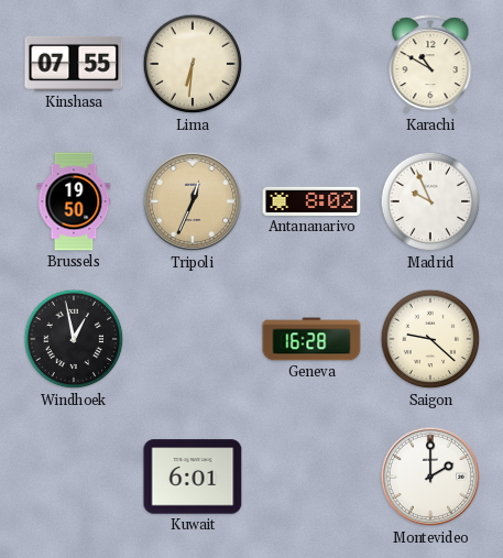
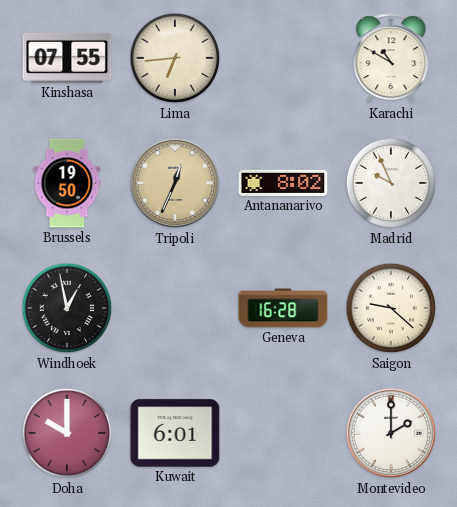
Lima: 6:31 -> 6:44
Doha: none -> 10:00
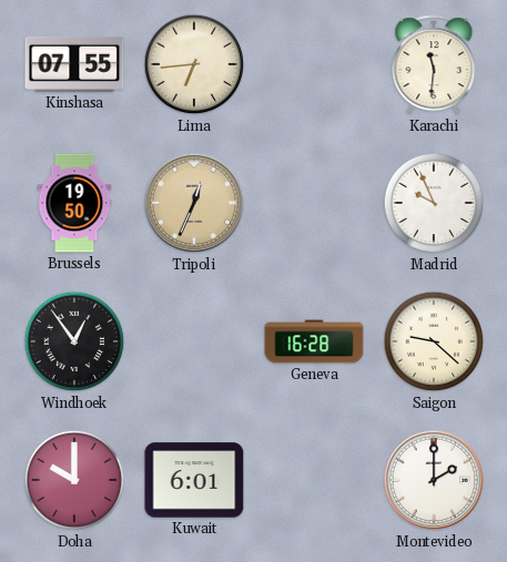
Karachi: 10:50 -> 11:31
Antananarivo: 8:02 -> none
Windhoek: 12:58 -> 12:54
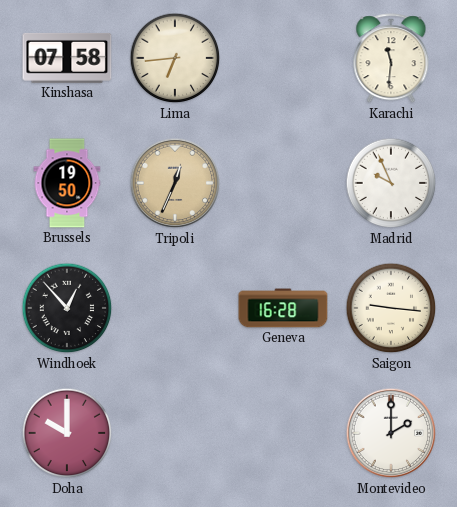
Kinshasa: 07:55 -> 07:58
Windhoek: 12:54 -> 12:53
Saigon: 9:22 -> 9:16
Kuwait: 6:01 -> none
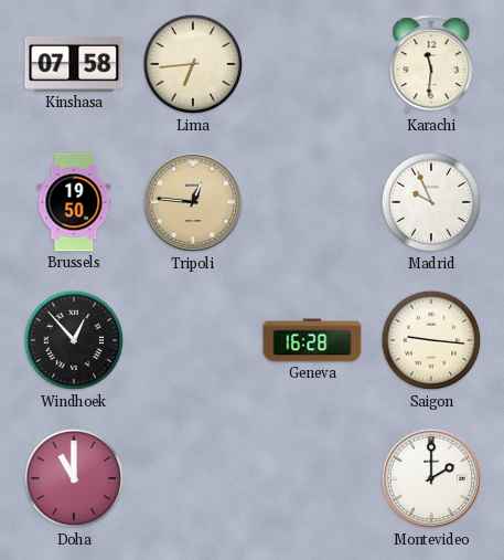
Tripoli: 12:34 -> 12:46
Doha: 10:00 -> 11:00
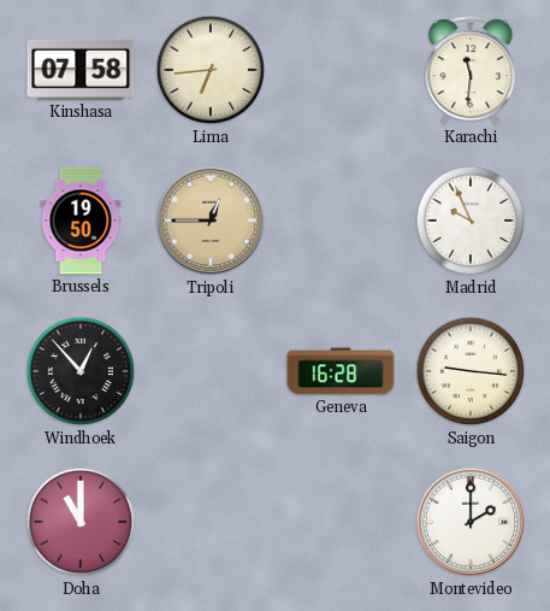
Tripoli: 12:46 -> 12:45
